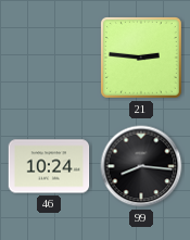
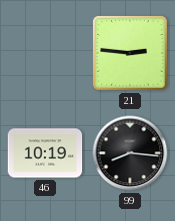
46: 10:24 -> 10:19
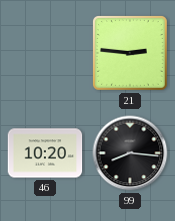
46: 10:19 -> 10:20
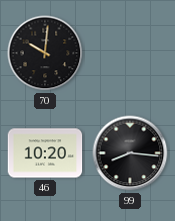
70: none -> 10:01
21: 2:46 -> none
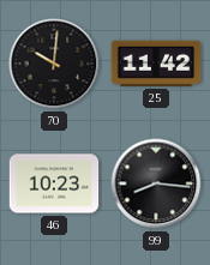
25: none -> 11:42
46: 10:20 -> 10:23
